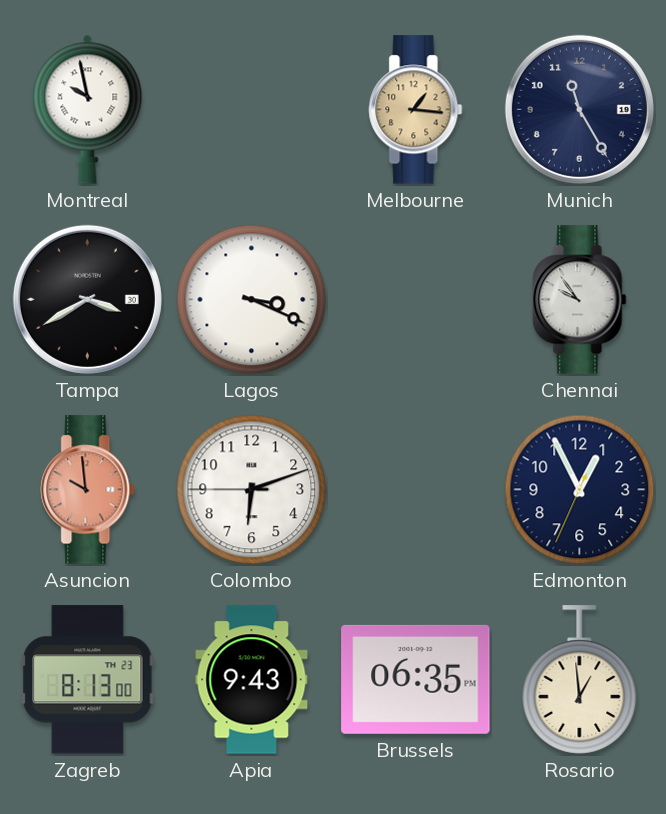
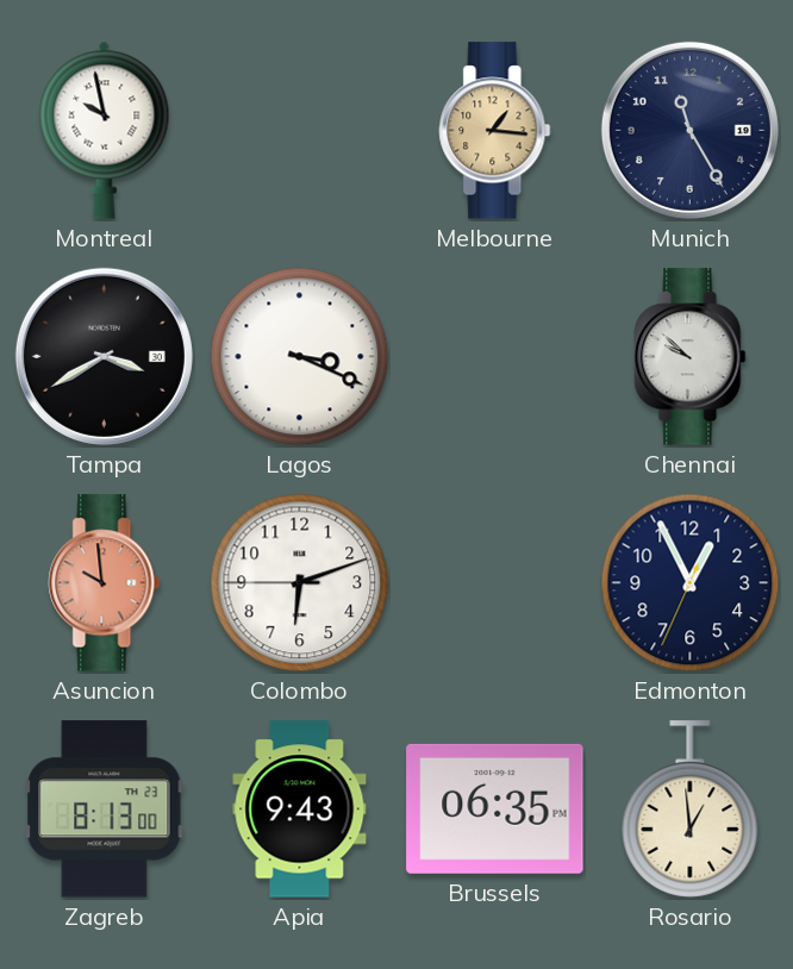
Chennai: 9:54 -> 9:52
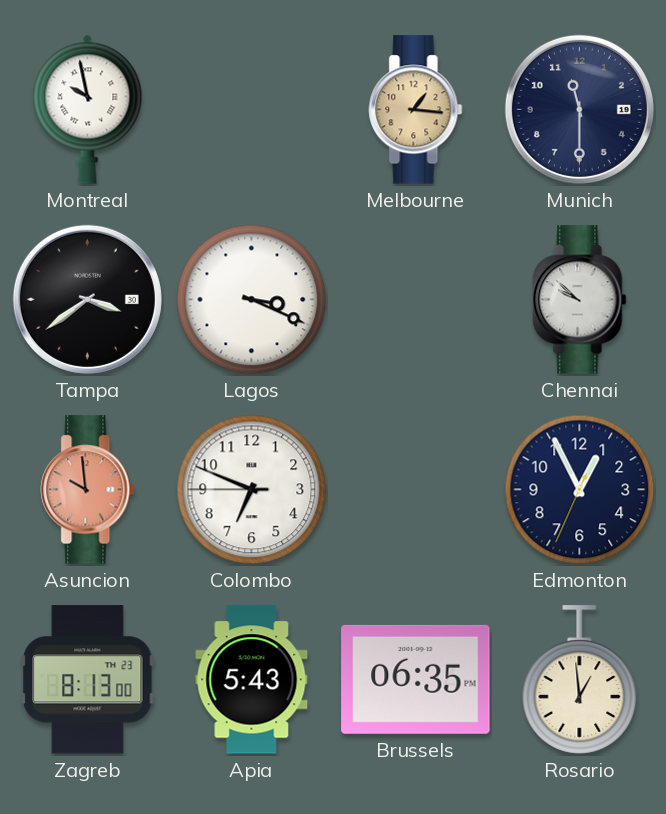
Munich: 11:25 -> 11:30
Tampa: 3:40 -> 3:39
Colombo: 6:11 -> 6:48
Apia: 9:43 -> 5:43
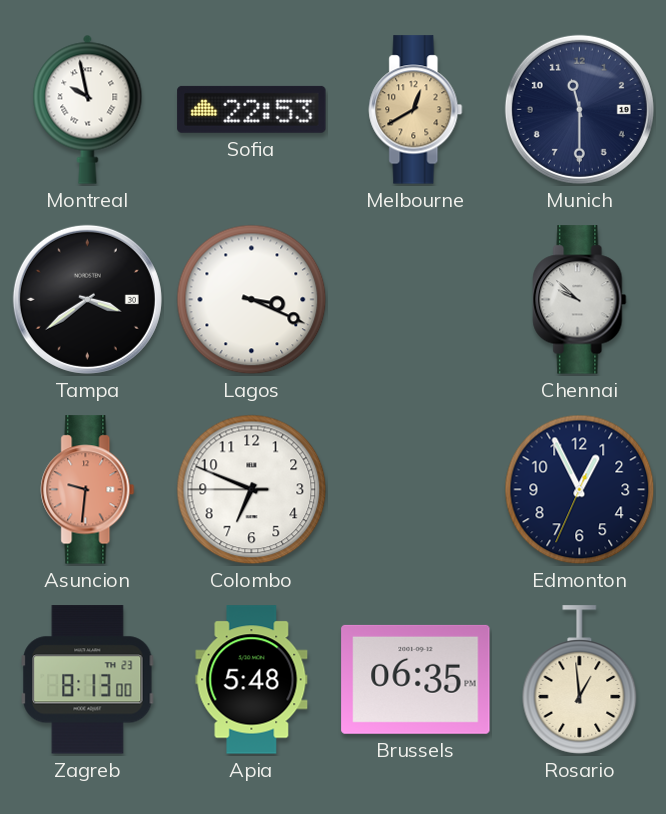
Sofia: none -> 22:53
Melbourne: 1:16 -> 12:40
Asuncion: 9:59 -> 9:31
Apia: 5:43 -> 5:48
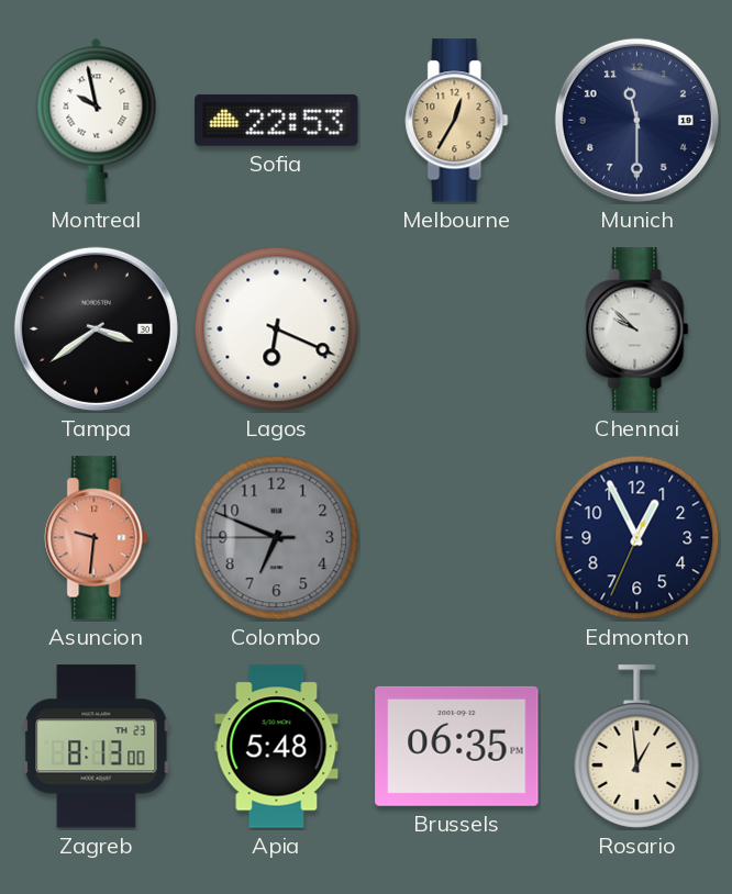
Melbourne: 12:40 -> 12:35
Lagos: 3:19 -> 6:19
Colombo dial: white -> grey
